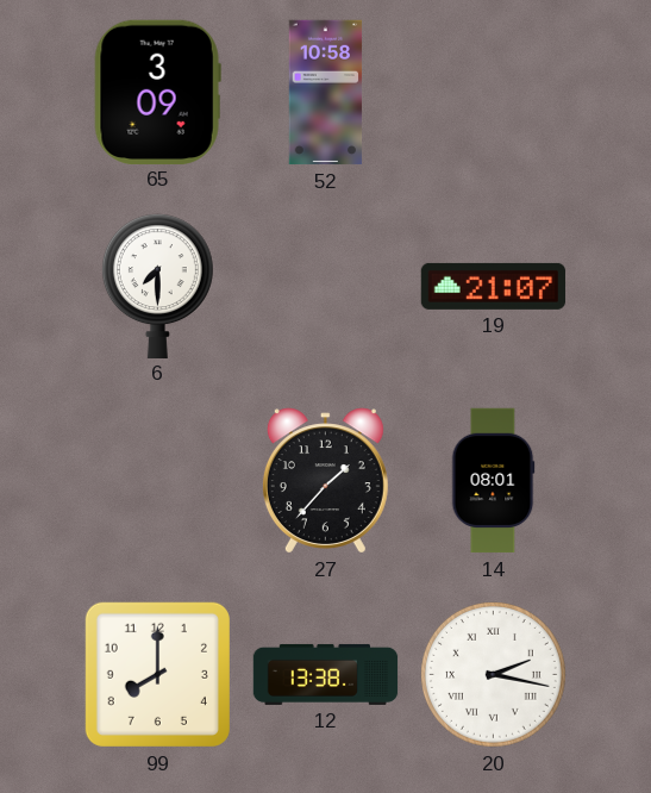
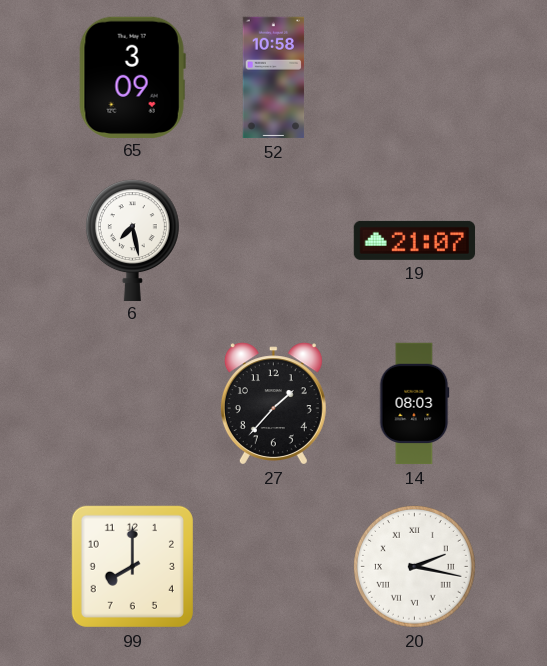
6: 7:30 -> 7:28
14: 08:01 -> 08:03
12: 13:38 -> none
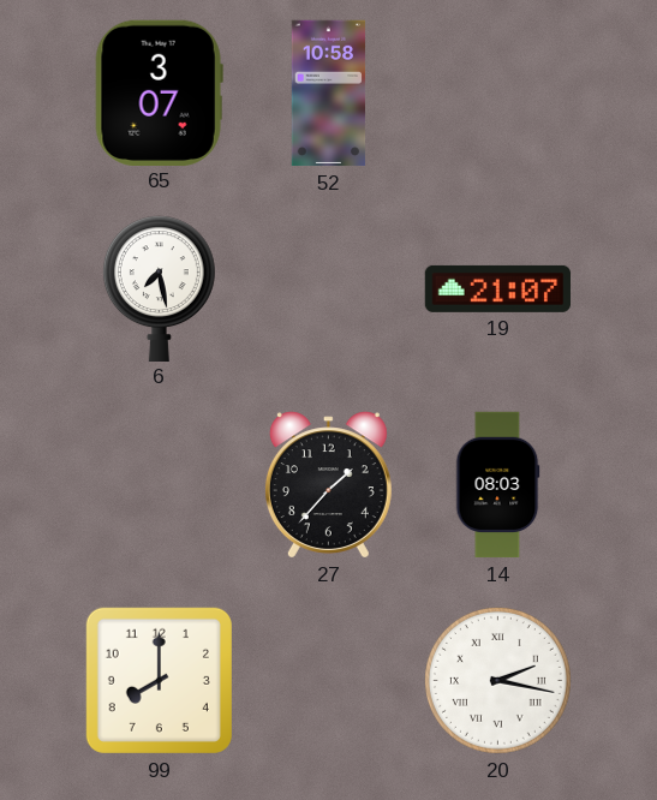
65: 3:09 -> 3:07
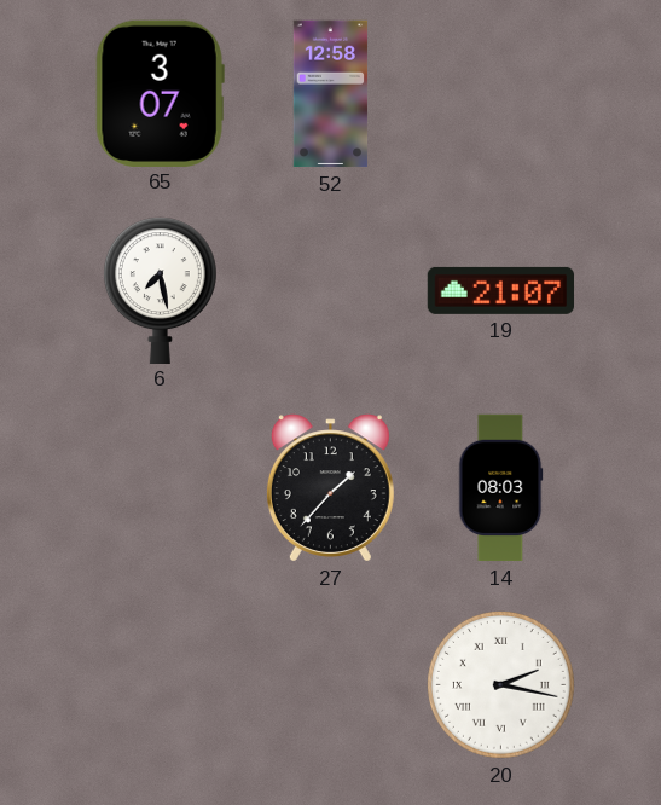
52: 10:58 -> 12:58
99: 8:00 -> none
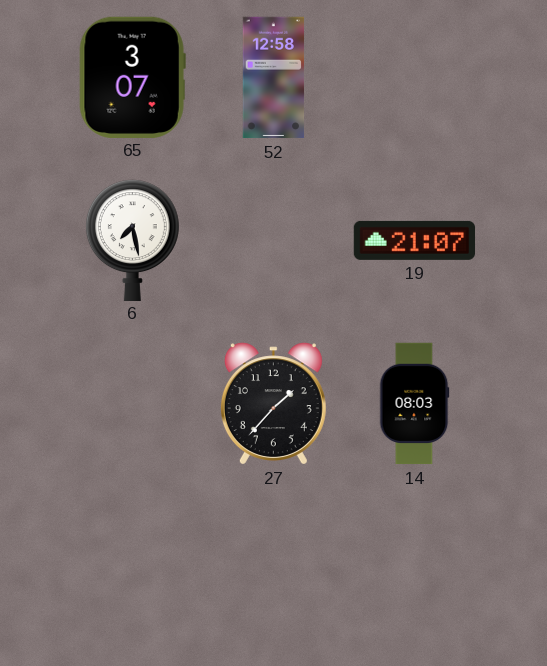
20: 2:17 -> none
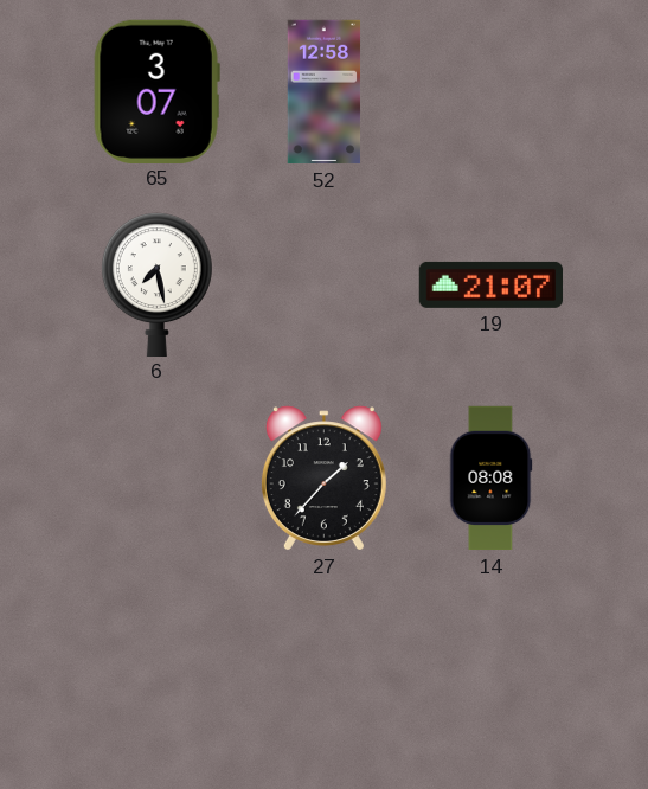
14: 08:03 -> 08:08
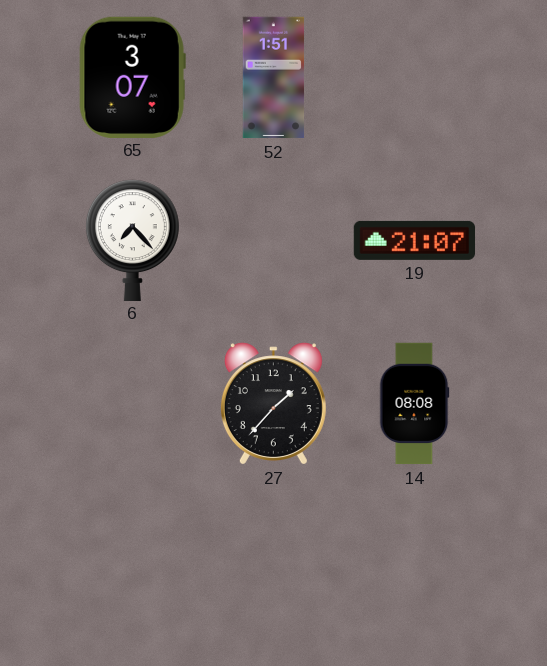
52: 12:58 -> 1:51
6: 7:28 -> 7:23
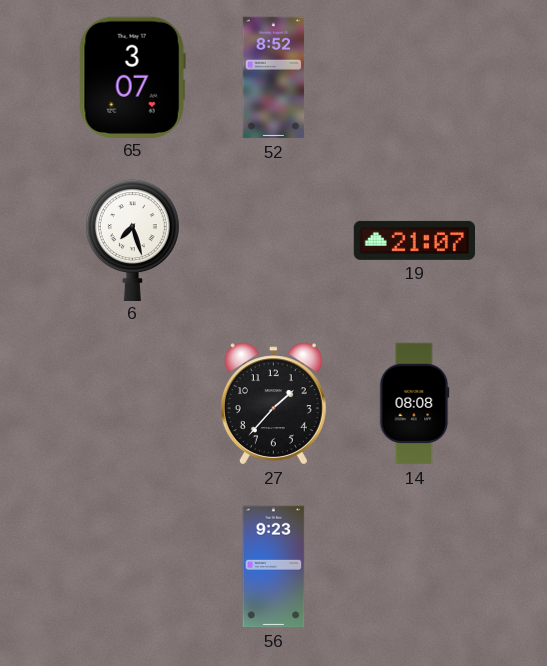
52: 1:51 -> 8:52
6: 7:23 -> 7:27
56: none -> 9:23
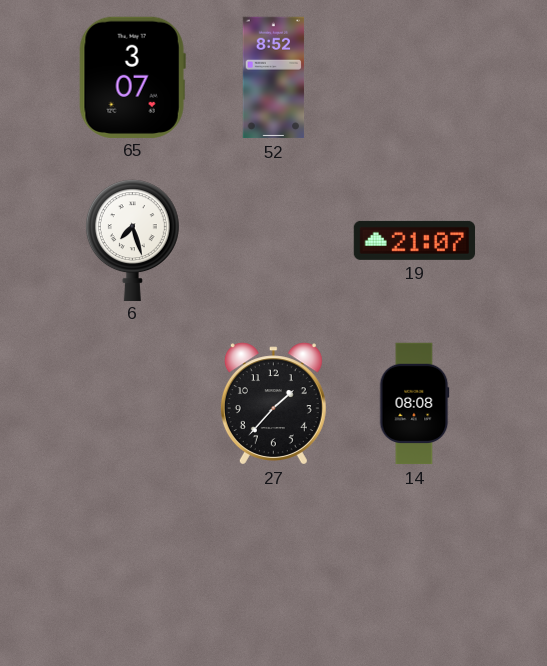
56: 9:23 -> none
